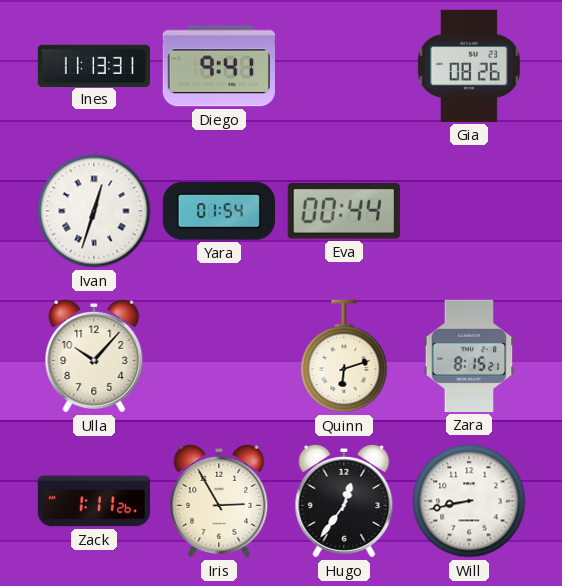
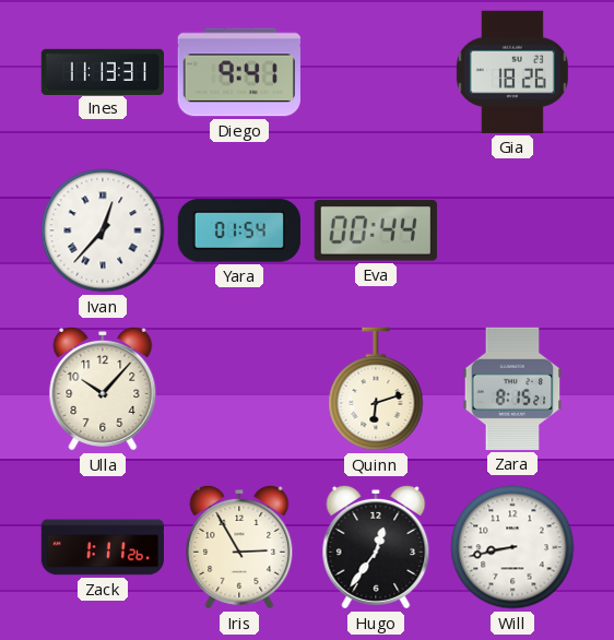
Gia: 08:26 -> 18:26
Ivan: 12:33 -> 12:37
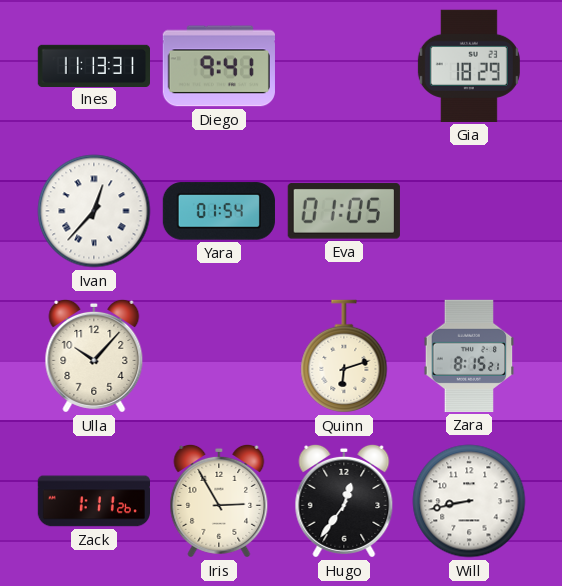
Gia: 18:26 -> 18:29
Eva: 00:44 -> 01:05
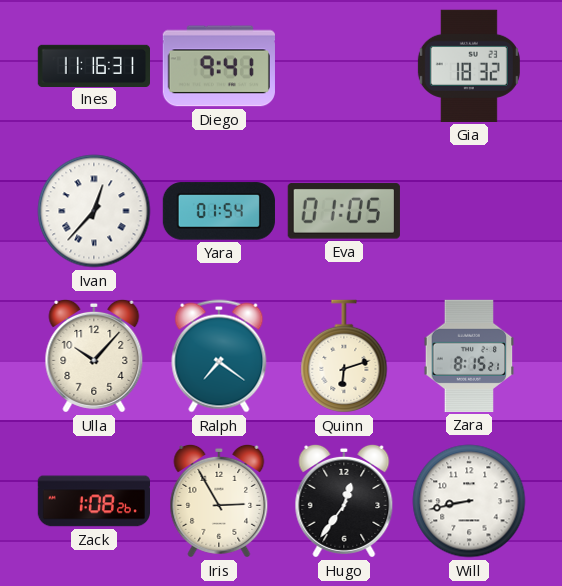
Ines: 11:13 -> 11:16
Gia: 18:29 -> 18:32
Ralph: none -> 7:21
Zack: 1:11 -> 1:08
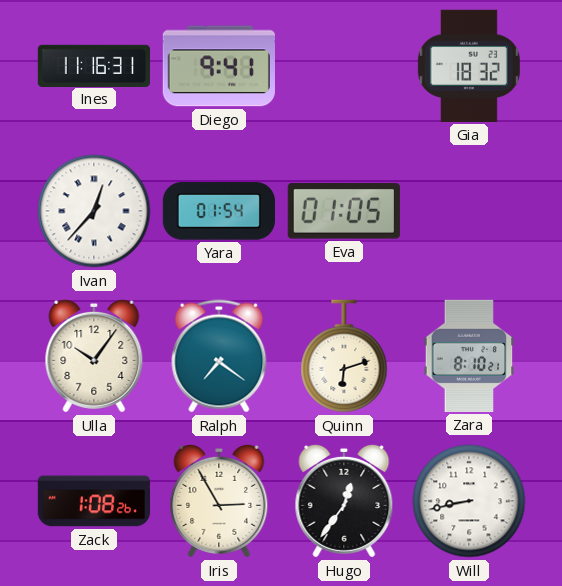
Ulla: 10:07 -> 10:06
Zara: 8:15 -> 8:10
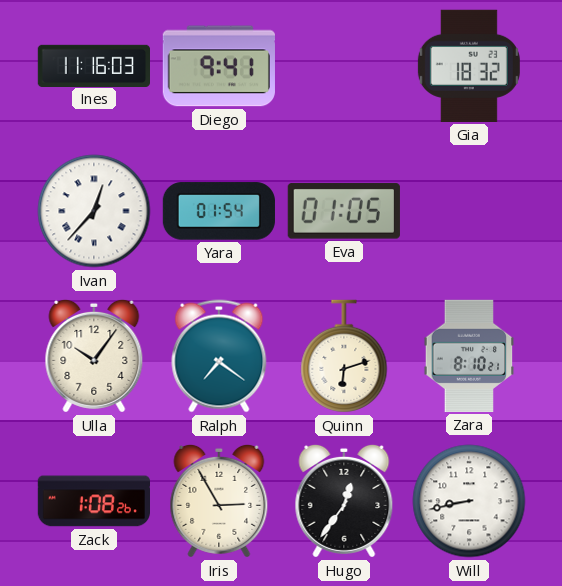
Ines: 11:16:31 -> 11:16:03
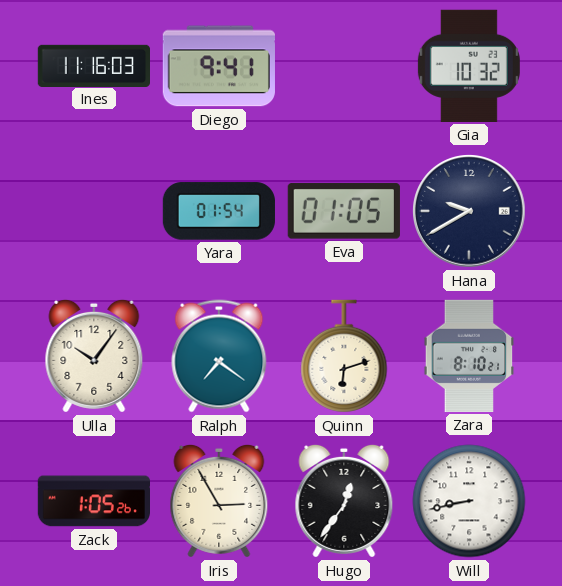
Gia: 18:32 -> 10:32
Ivan: 12:37 -> none
Hana: none -> 9:40
Zack: 1:08 -> 1:05
